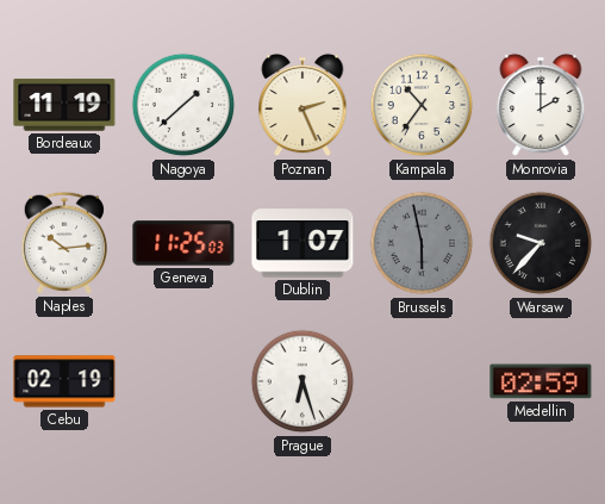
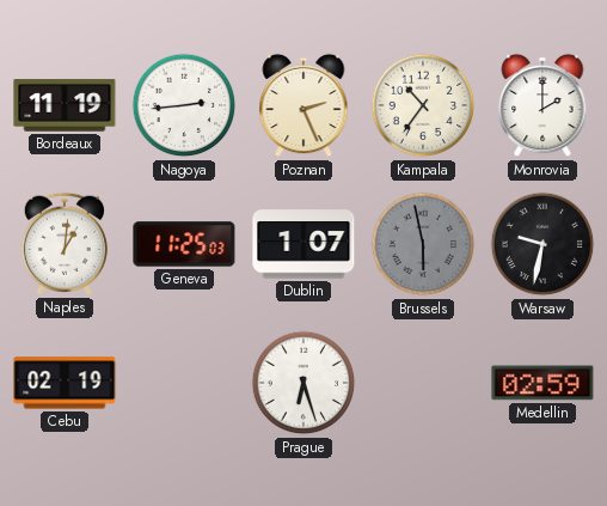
Nagoya: 1:38 -> 2:44
Naples: 10:14 -> 1:01
Warsaw: 9:37 -> 9:32
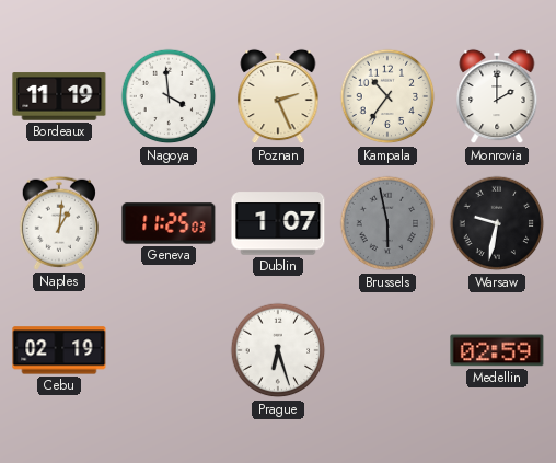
Nagoya: 2:44 -> 3:59
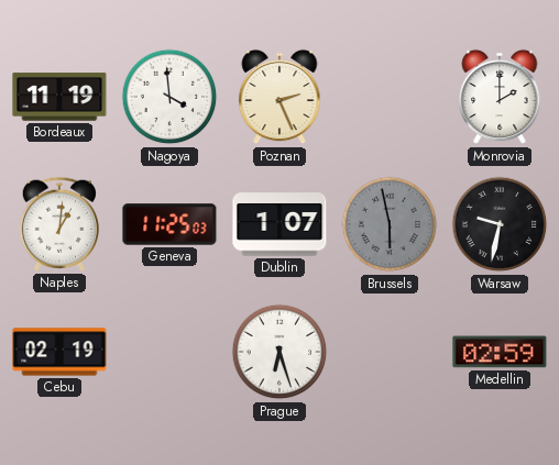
Kampala: 10:36 -> none
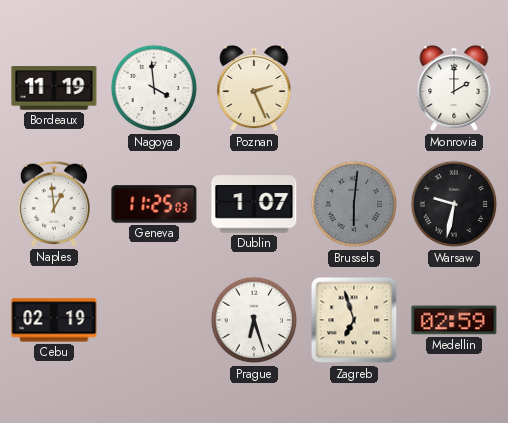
Naples: 1:01 -> 12:59
Brussels: 5:58 -> 6:01
Zagreb: none -> 6:57
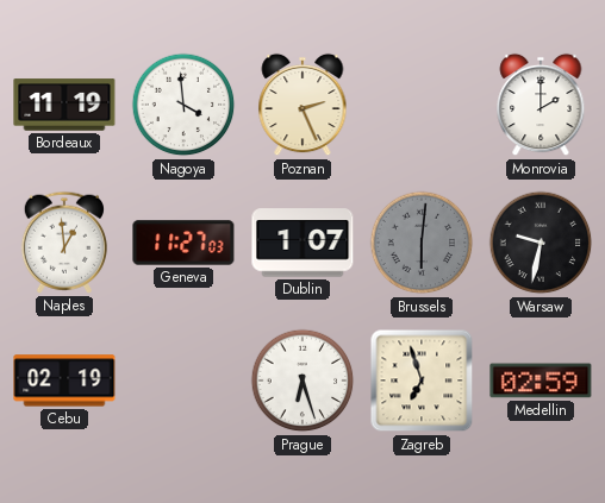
Geneva: 11:25 -> 11:27
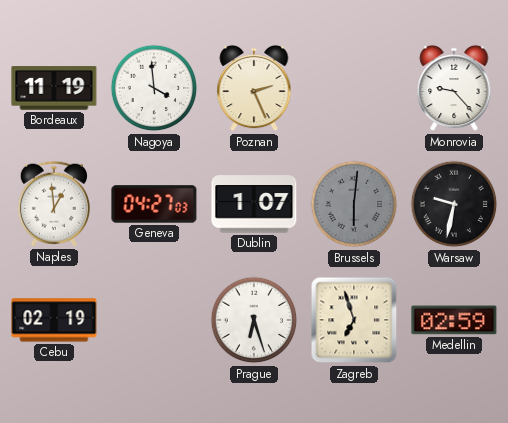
Monrovia: 2:00 -> 9:23
Geneva: 11:27 -> 04:27
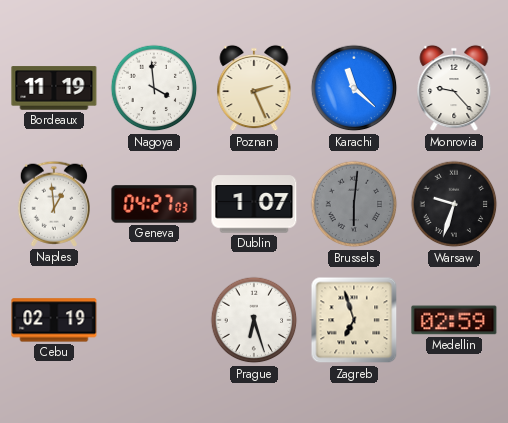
Karachi: none -> 11:22
Warsaw: 9:32 -> 9:33
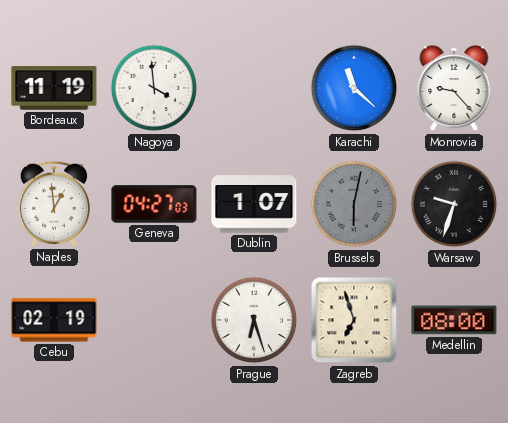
Poznan: 2:26 -> none
Brussels: 6:01 -> 6:02
Medellin: 02:59 -> 08:00
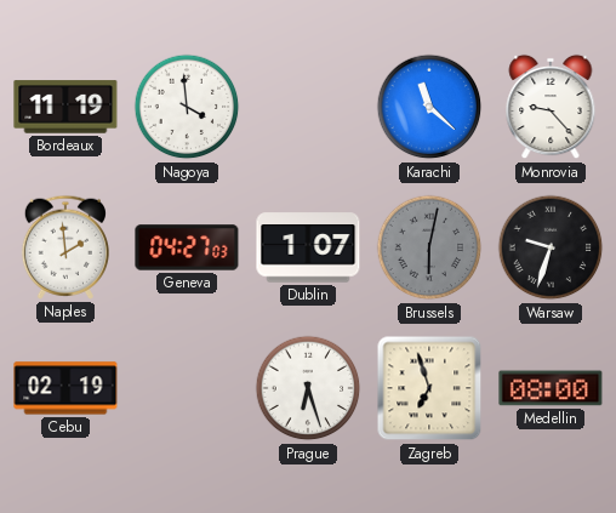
Naples: 12:59 -> 1:59
